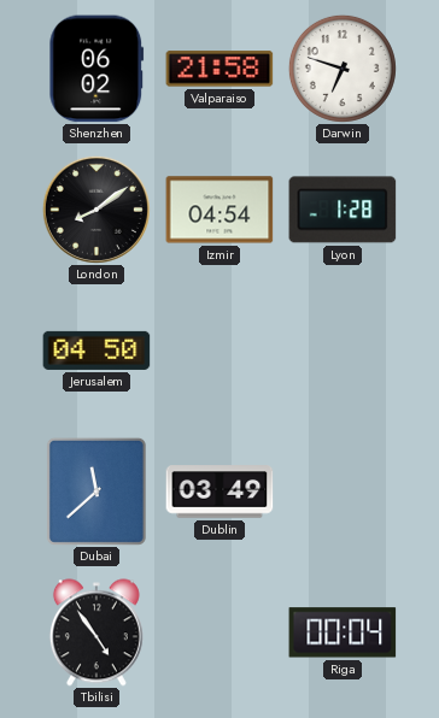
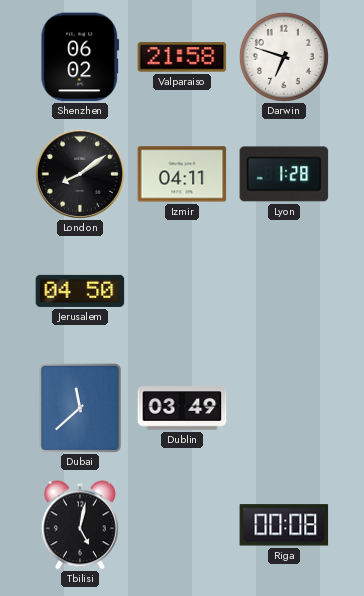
Izmir: 04:54 -> 04:11
Tbilisi: 4:54 -> 5:02
Riga: 00:04 -> 00:08
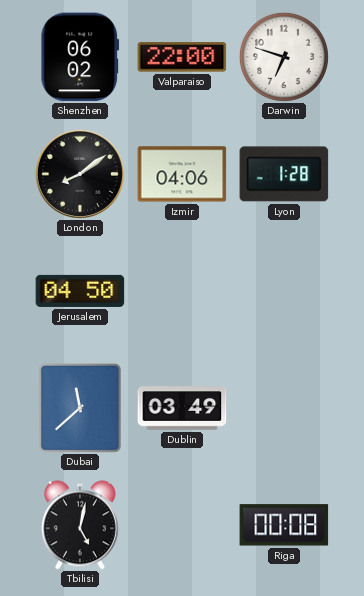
Valparaiso: 21:58 -> 22:00
Izmir: 04:11 -> 04:06
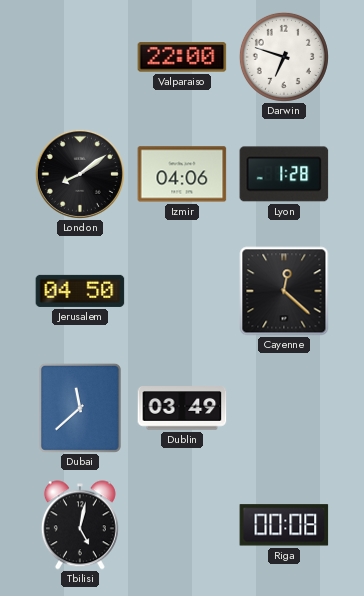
Shenzhen: 06:02 -> none
Cayenne: none -> 12:22
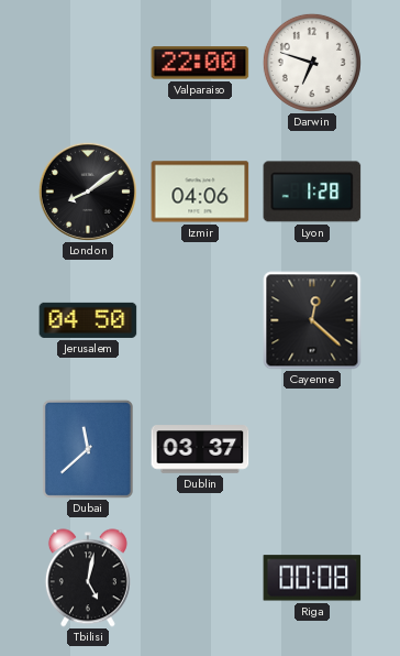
Dublin: 03:49 -> 03:37
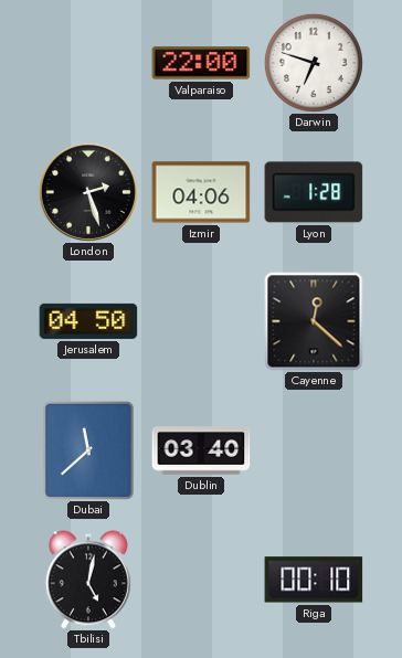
London: 8:09 -> 2:27
Dublin: 03:37 -> 03:40
Riga: 00:08 -> 00:10
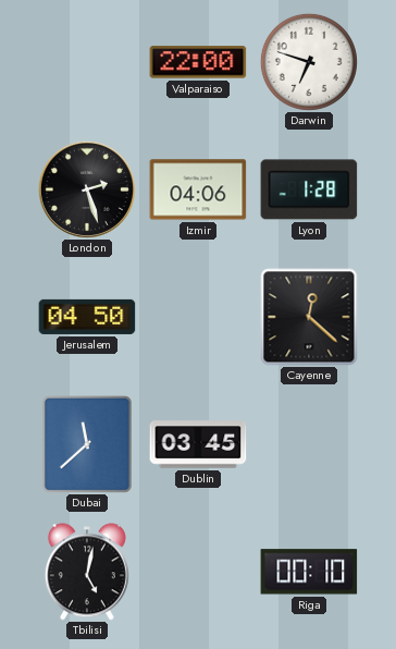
Dublin: 03:40 -> 03:45
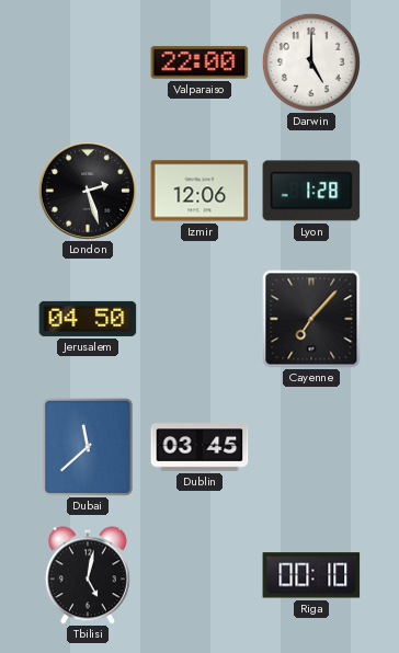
Darwin: 6:48 -> 5:00
Izmir: 04:06 -> 12:06
Cayenne: 12:22 -> 7:07
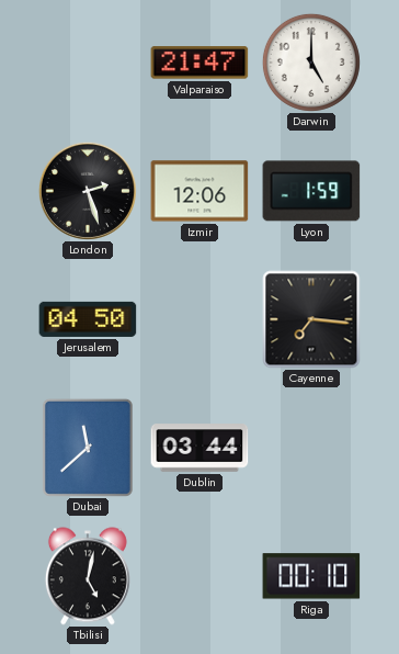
Valparaiso: 22:00 -> 21:47
Lyon: 1:28 -> 1:59
Cayenne: 7:07 -> 7:16
Dublin: 03:45 -> 03:44
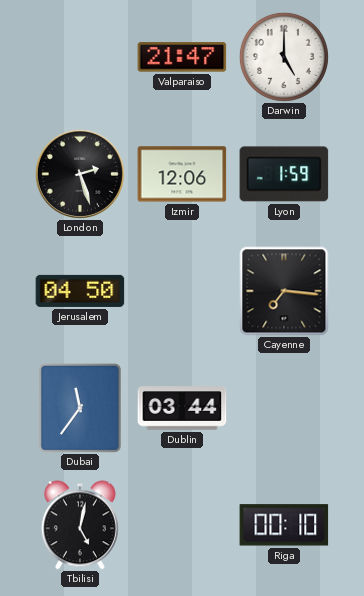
Dubai: 11:38 -> 11:36
